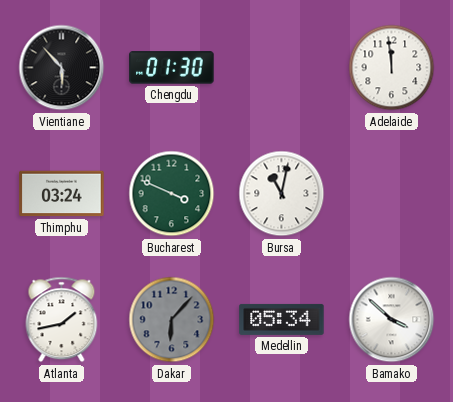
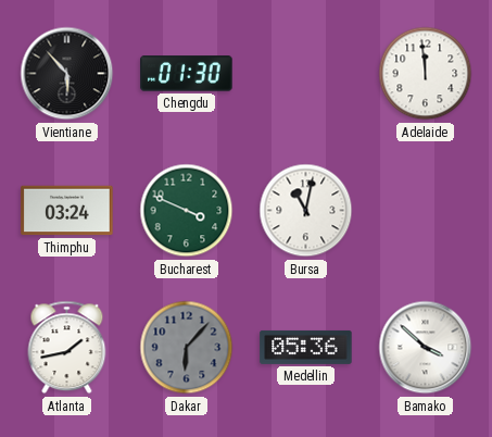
Medellin: 05:34 -> 05:36
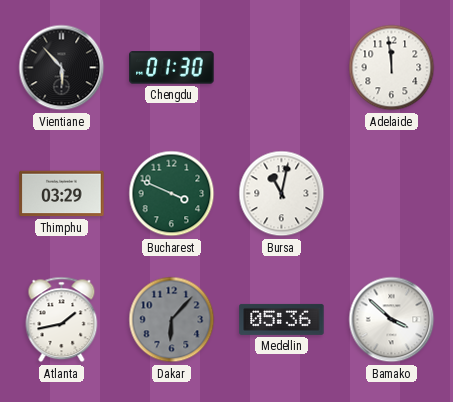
Thimphu: 03:24 -> 03:29
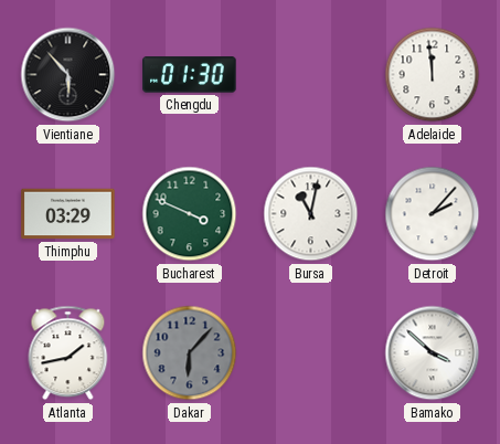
Detroit: none -> 2:07
Medellin: 05:36 -> none
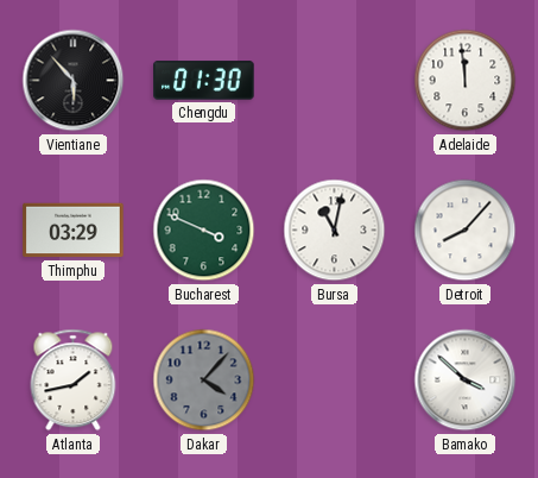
Detroit: 2:07 -> 8:07
Dakar: 6:07 -> 4:07
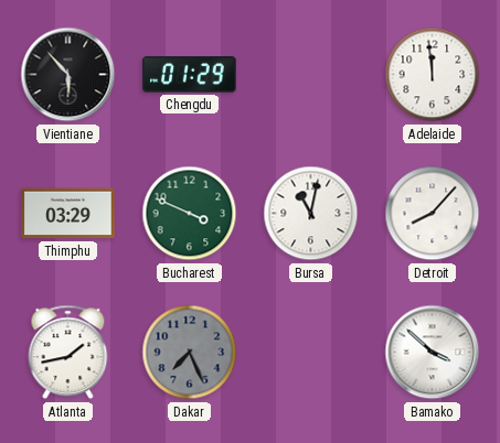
Chengdu: 01:30 -> 01:29
Dakar: 4:07 -> 7:26
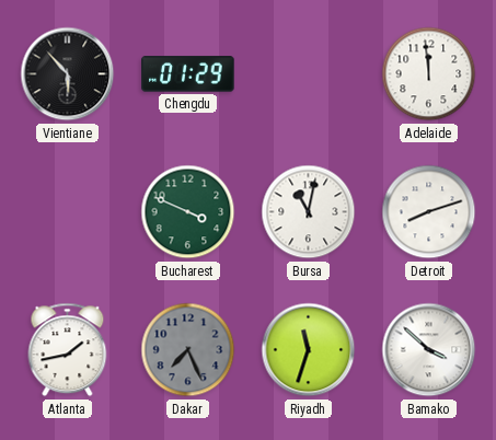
Thimphu: 03:29 -> none
Detroit: 8:07 -> 8:12
Riyadh: none -> 11:33
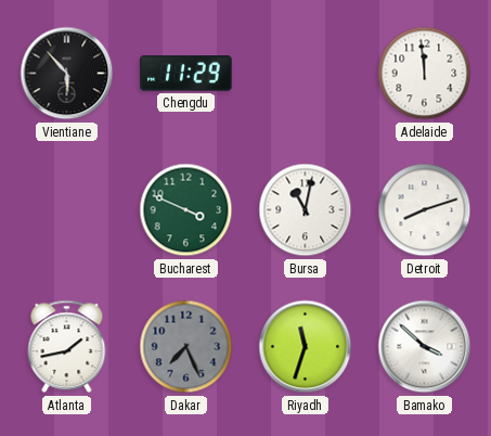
Chengdu: 01:29 -> 11:29
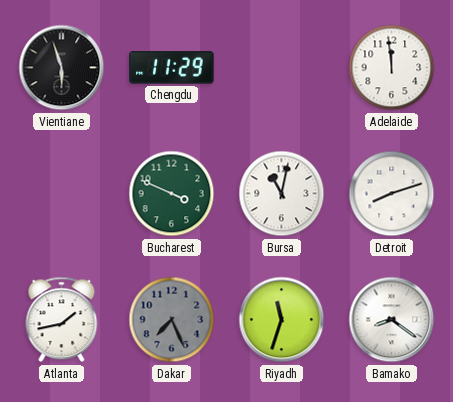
Vientiane: 5:53 -> 5:57
Bamako: 3:52 -> 8:21
